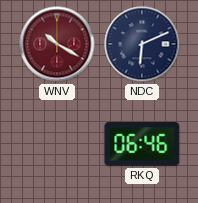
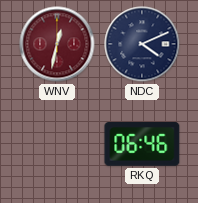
WNV: 10:20 -> 12:32
NDC: 6:11 -> 4:11
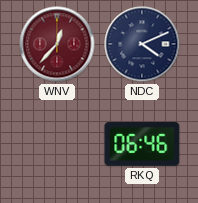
WNV: 12:32 -> 12:37
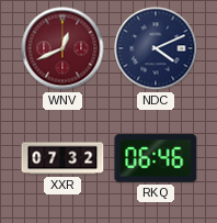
WNV: 12:37 -> 12:41
XXR: none -> 07:32
